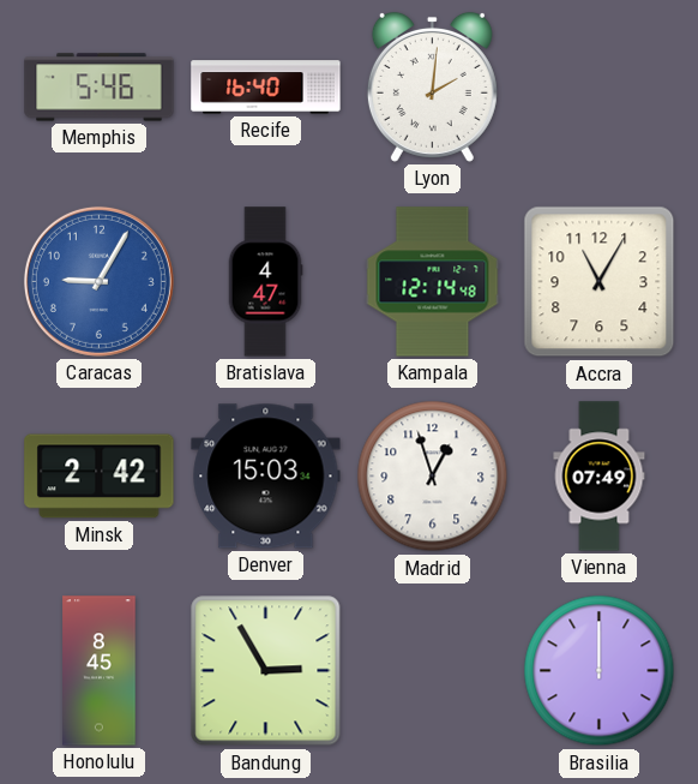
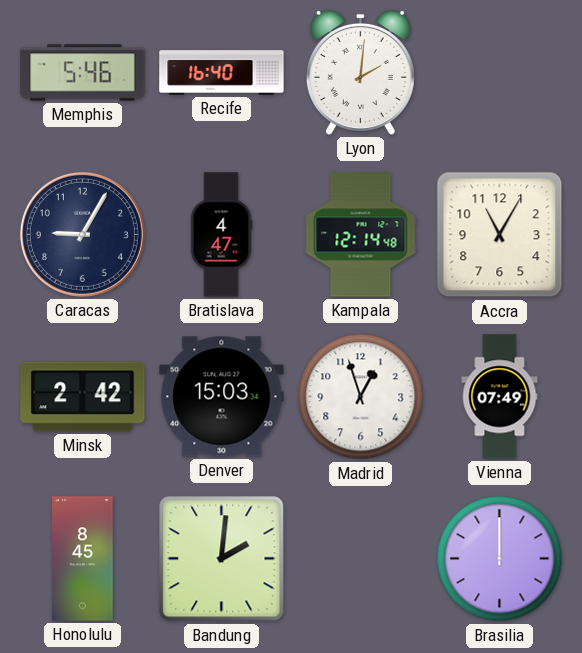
Caracas dial: blue -> navy
Bandung: 2:55 -> 2:01
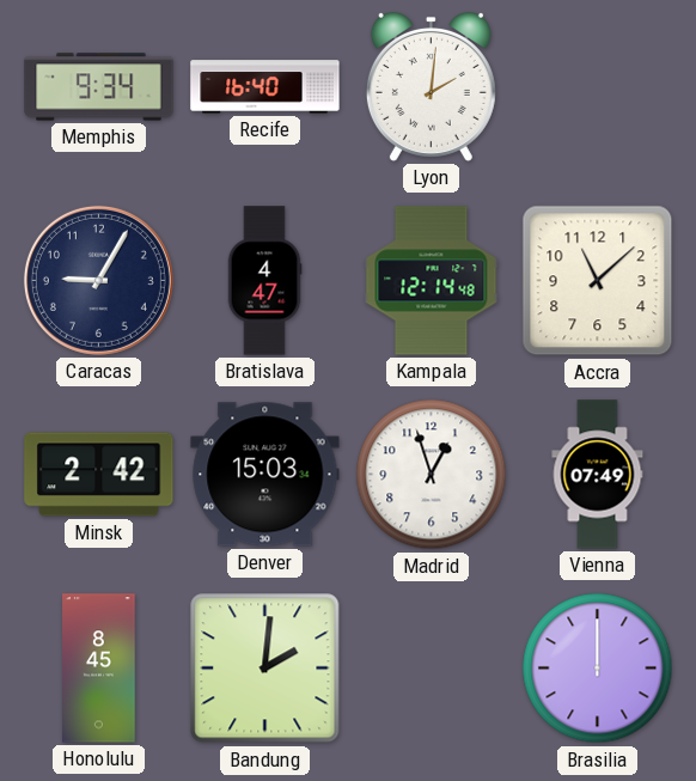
Memphis: 5:46 -> 9:34
Accra: 11:05 -> 11:08
